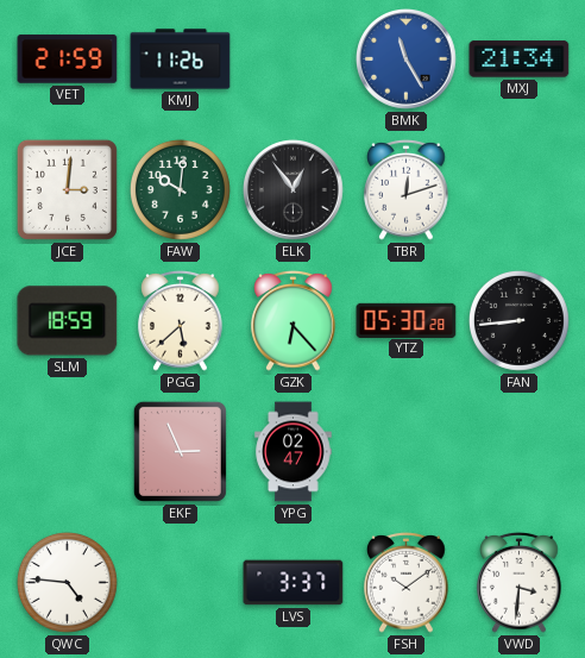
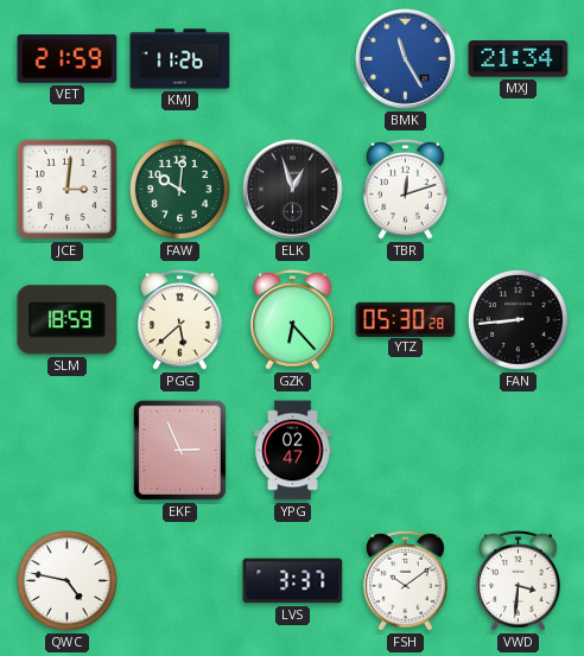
ELK: 12:54 -> 12:57
QWC: 4:46 -> 4:47
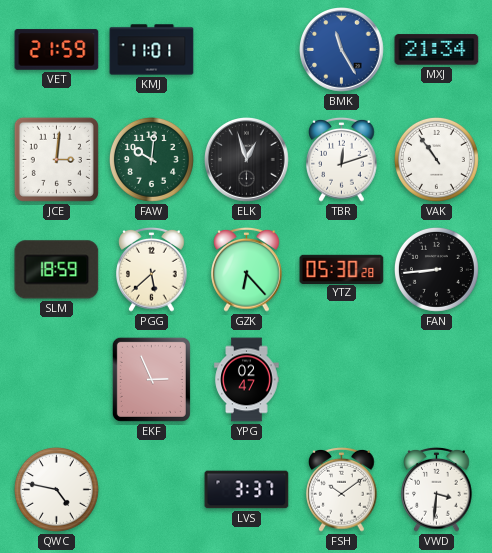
KMJ: 11:26 -> 11:01
VAK: none -> 10:54
